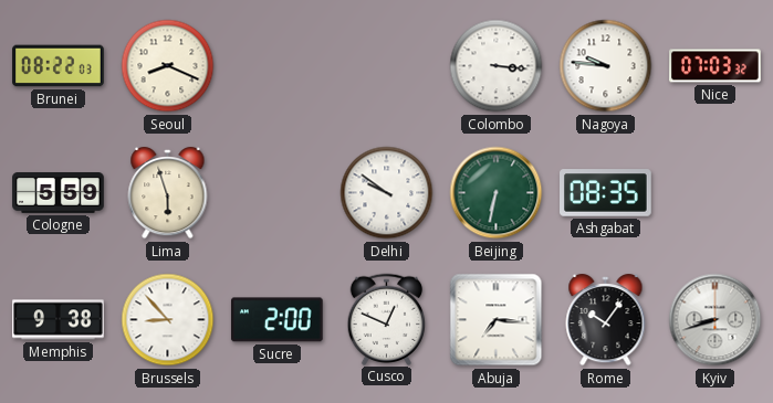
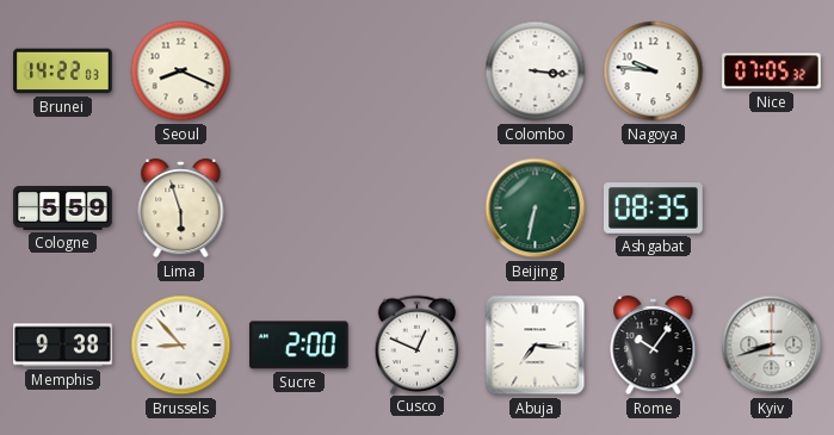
Brunei: 08:22 -> 14:22
Nice: 07:03 -> 07:05
Delhi: 9:51 -> none
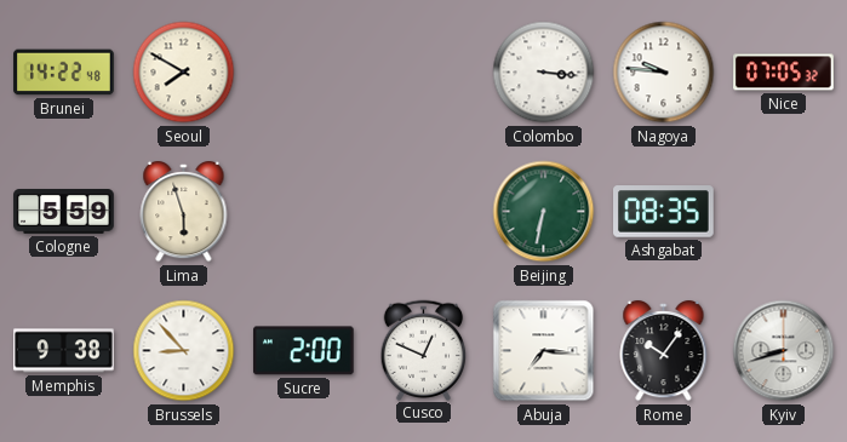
Brunei: 14:22:03 -> 14:22:48
Seoul: 8:19 -> 7:50
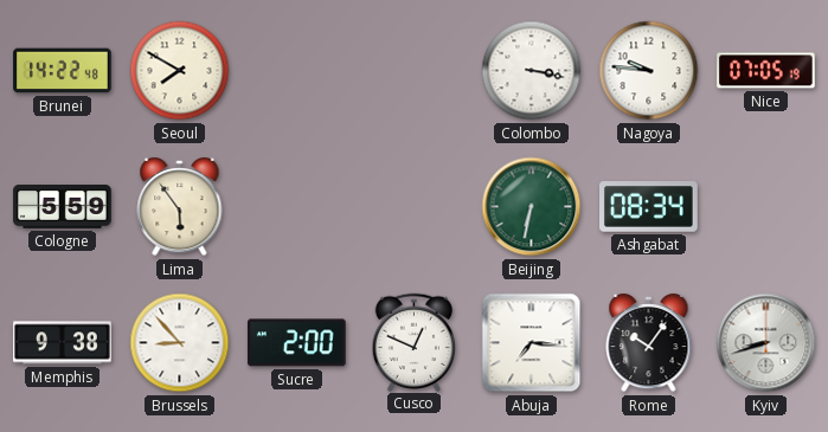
Colombo: 3:16 -> 3:17
Nice: 07:05:32 -> 07:05:19
Lima: 5:57 -> 5:54
Ashgabat: 08:35 -> 08:34
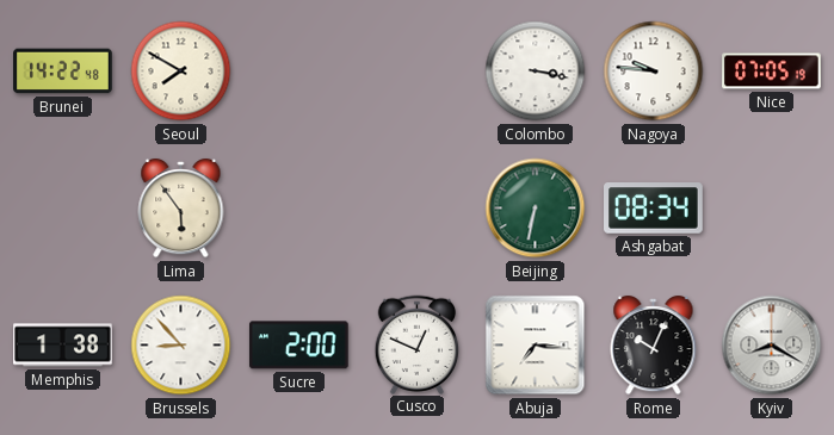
Cologne: 5:59 -> none
Memphis: 9:38 -> 1:38
Rome: 10:06 -> 10:04
Kyiv: 8:42 -> 8:20
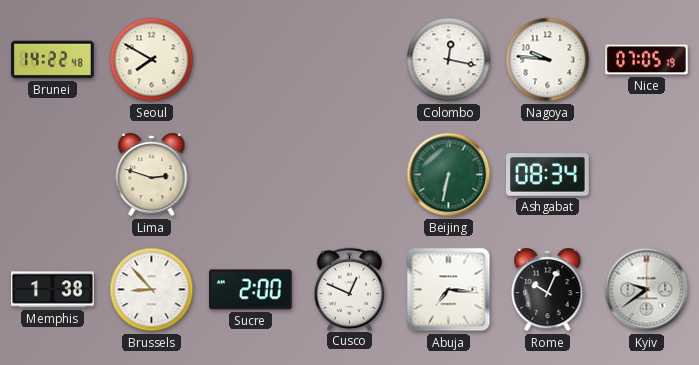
Colombo: 3:17 -> 12:17
Lima: 5:54 -> 2:48
Kyiv: 8:20 -> 9:39
